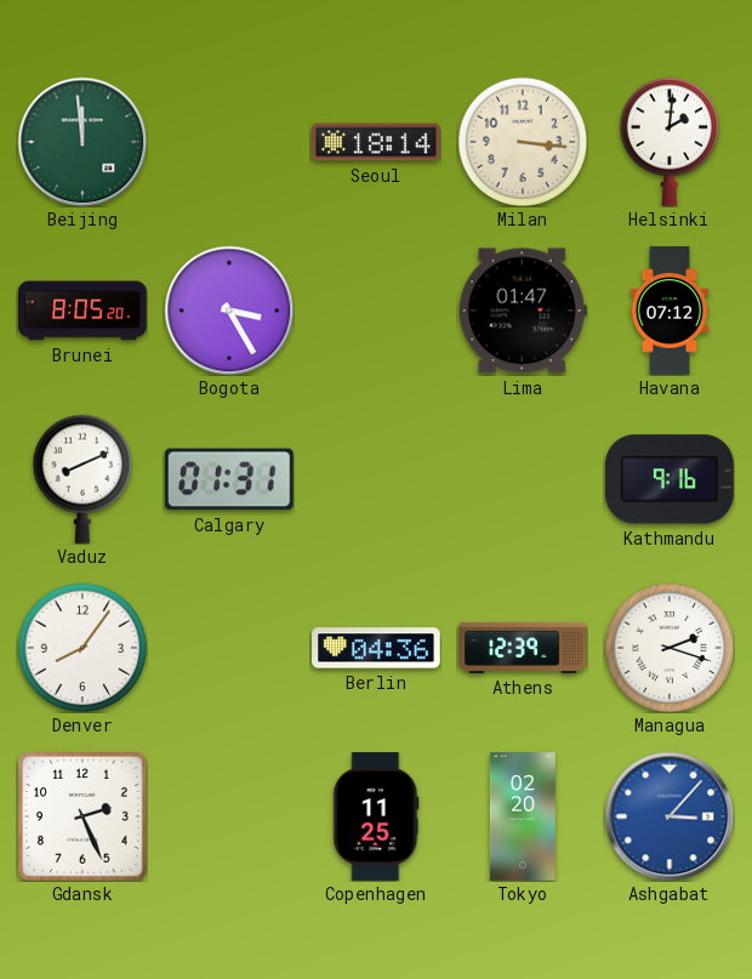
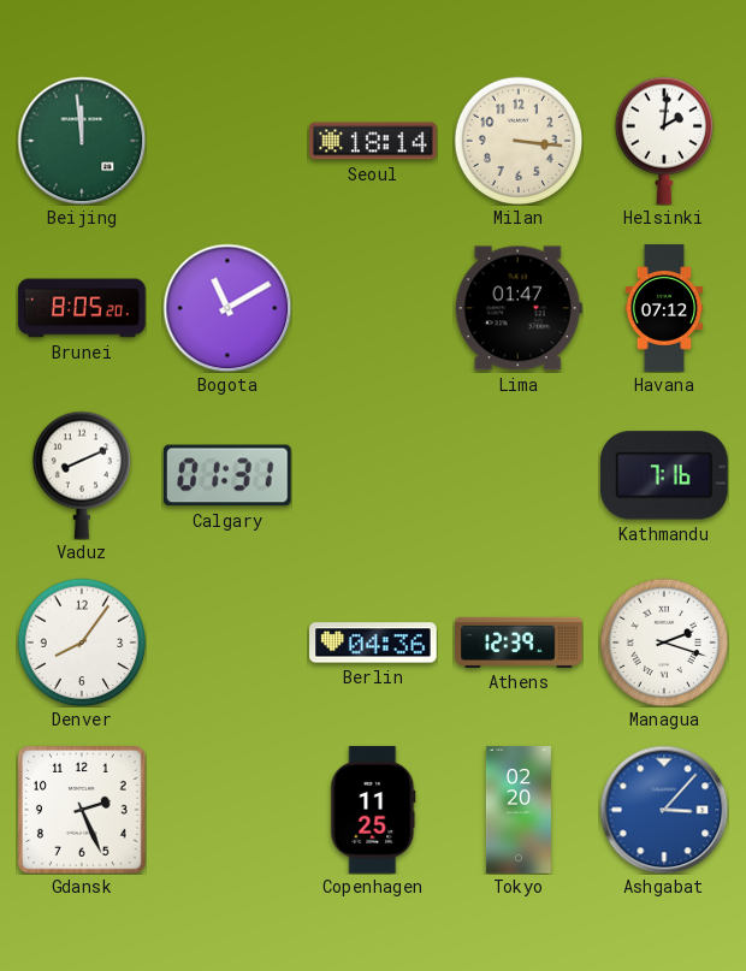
Bogota: 3:25 -> 11:10
Kathmandu: 9:16 -> 7:16
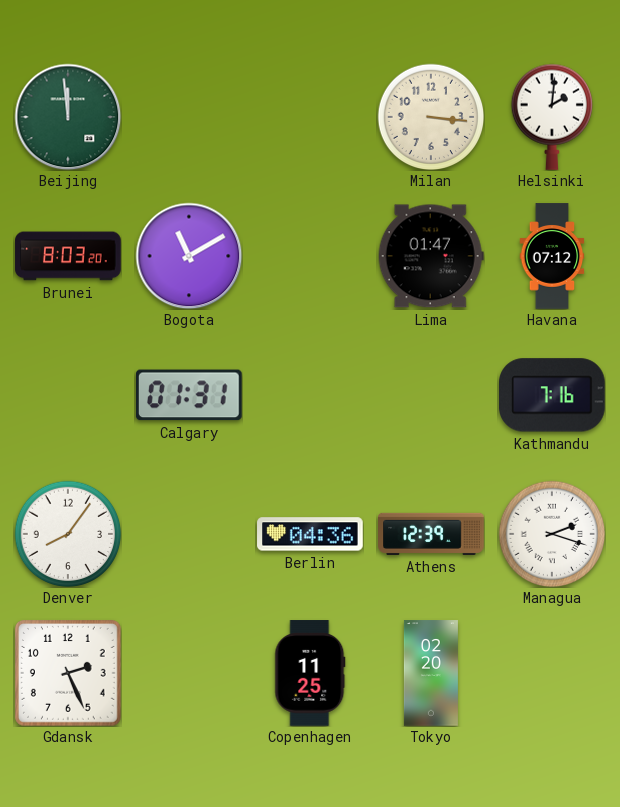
Seoul: 18:14 -> none
Brunei: 8:05 -> 8:03
Vaduz: 8:11 -> none
Ashgabat: 3:07 -> none
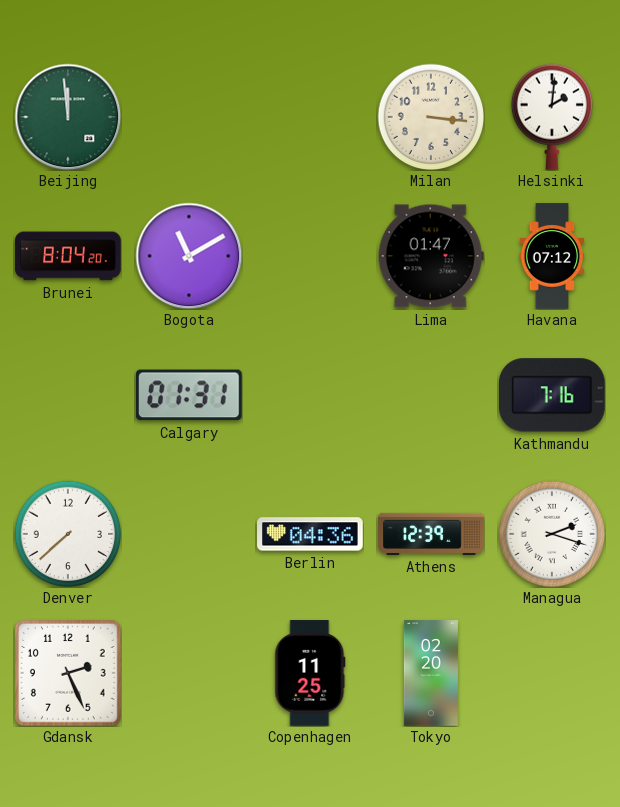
Brunei: 8:03 -> 8:04
Denver: 8:06 -> 7:38
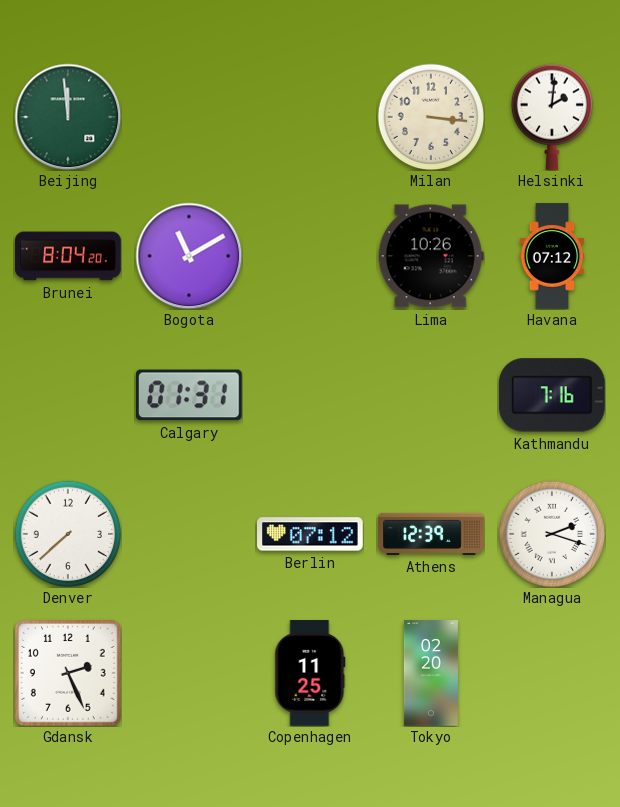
Lima: 01:47 -> 10:26
Berlin: 04:36 -> 07:12
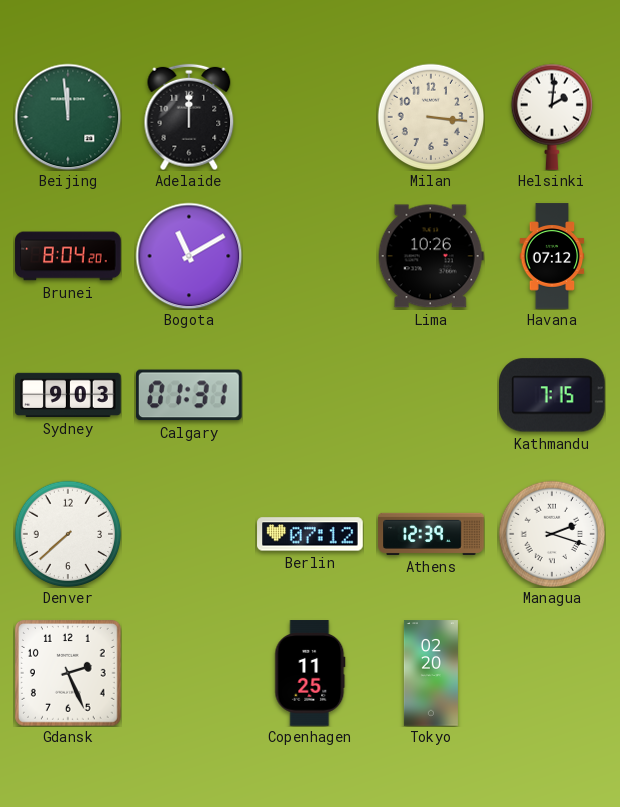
Adelaide: none -> 12:00
Sydney: none -> 9:03
Kathmandu: 7:16 -> 7:15
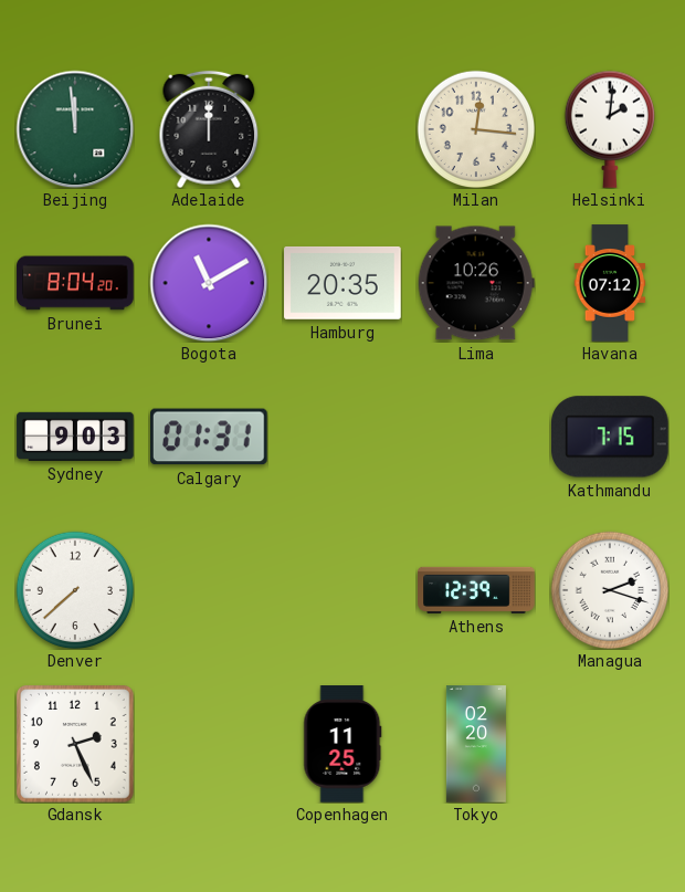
Milan: 3:16 -> 12:16
Hamburg: none -> 20:35
Berlin: 07:12 -> none
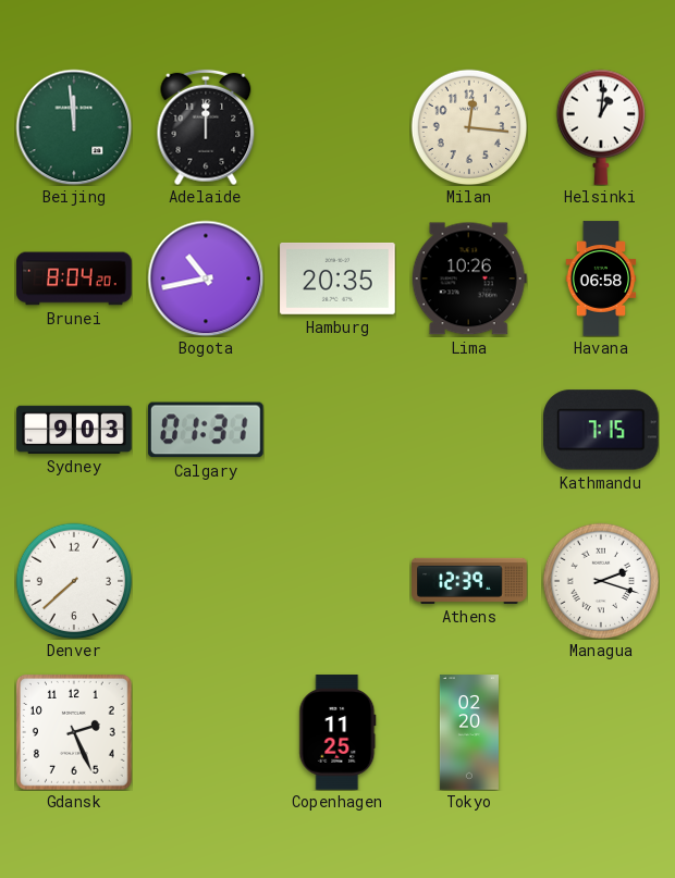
Helsinki: 2:01 -> 1:01
Bogota: 11:10 -> 10:43
Havana: 07:12 -> 06:58
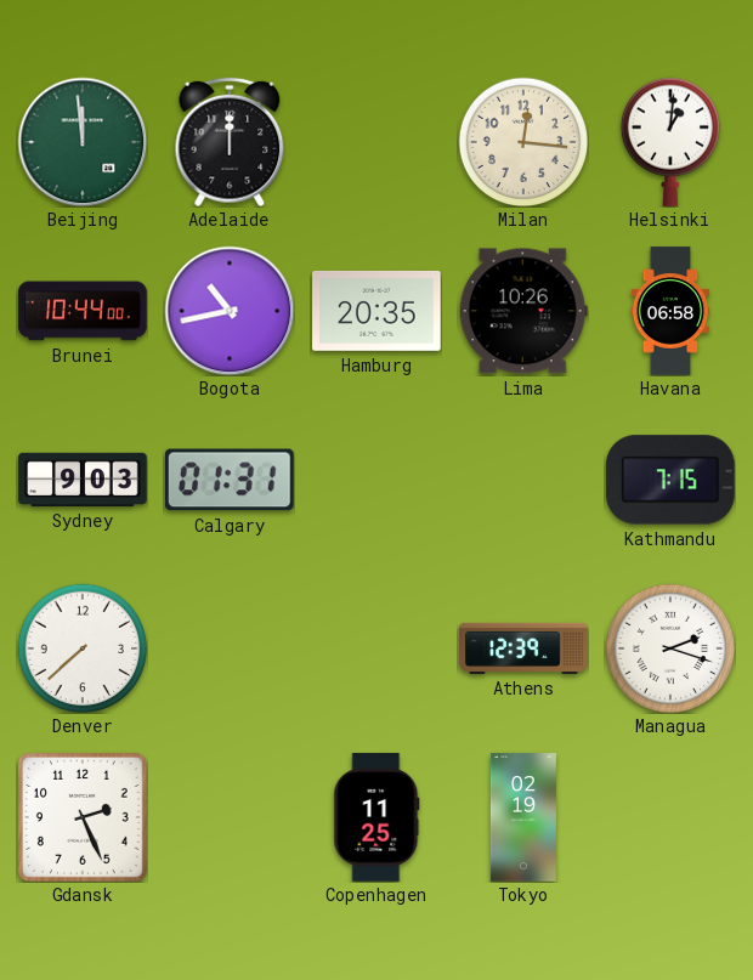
Brunei: 8:04 -> 10:44
Tokyo: 02:20 -> 02:19
